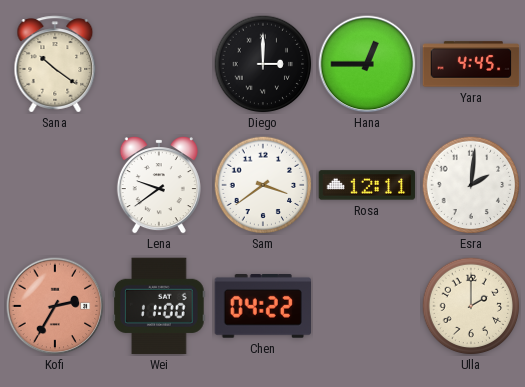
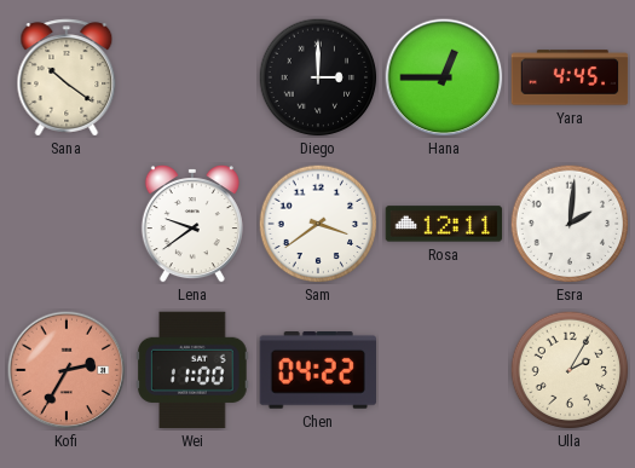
Ulla: 2:00 -> 2:05
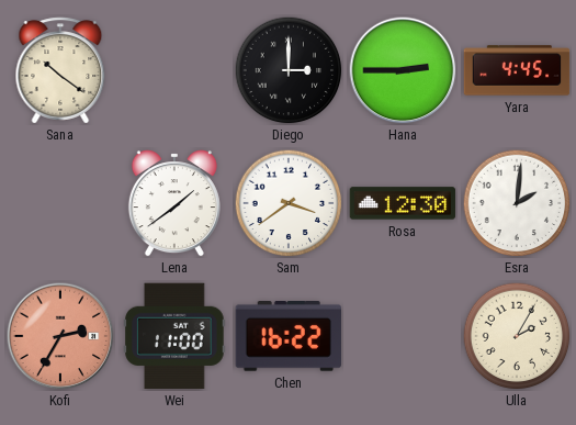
Hana: 12:45 -> 2:45
Lena: 9:39 -> 1:39
Rosa: 12:11 -> 12:30
Chen: 04:22 -> 16:22
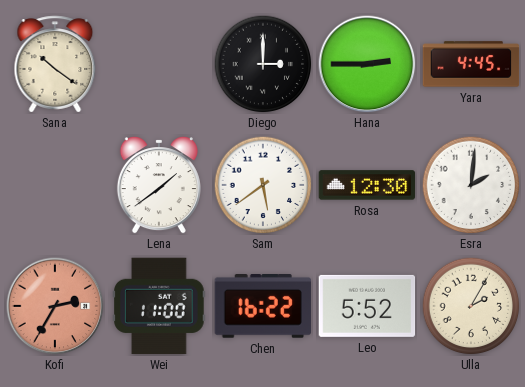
Sam: 3:39 -> 5:39
Leo: none -> 5:52
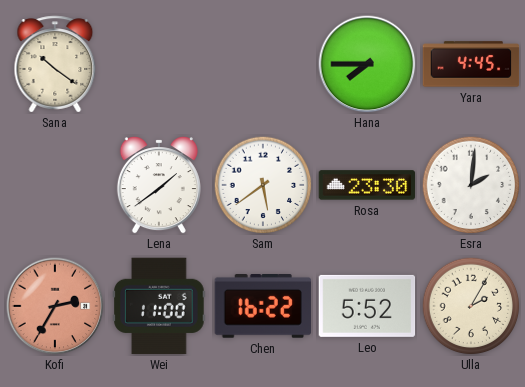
Diego: 3:00 -> none
Hana: 2:45 -> 7:45
Rosa: 12:30 -> 23:30
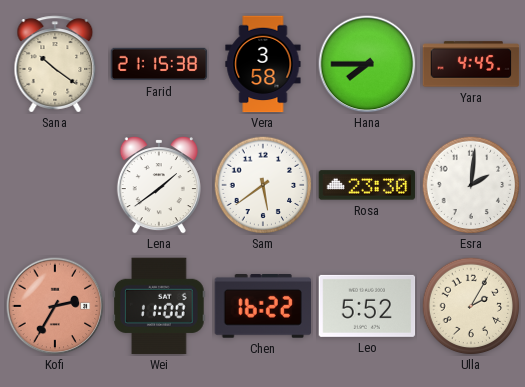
Farid: none -> 21:15
Vera: none -> 3:58
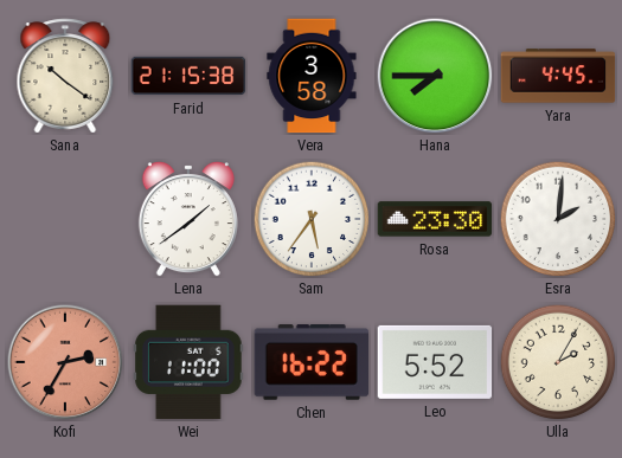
Sam: 5:39 -> 5:36
